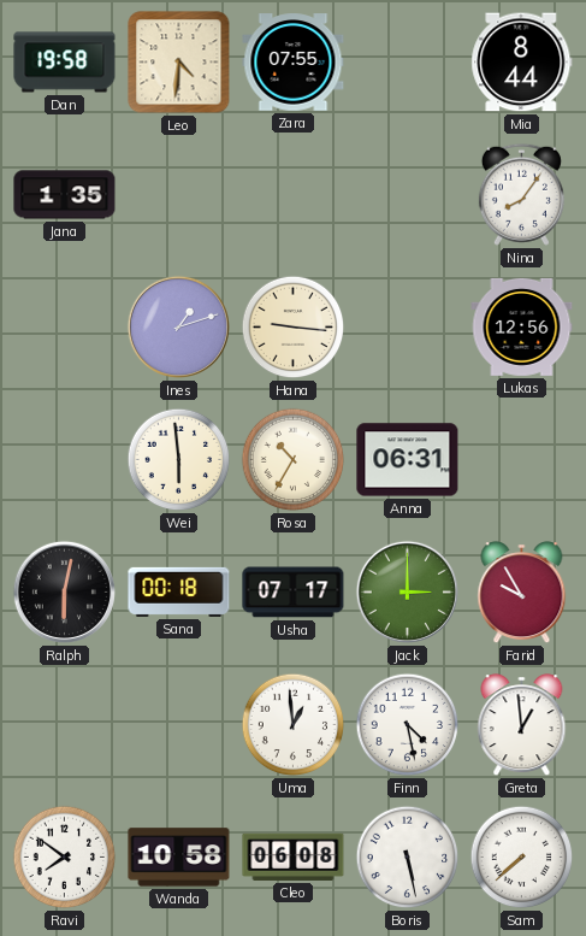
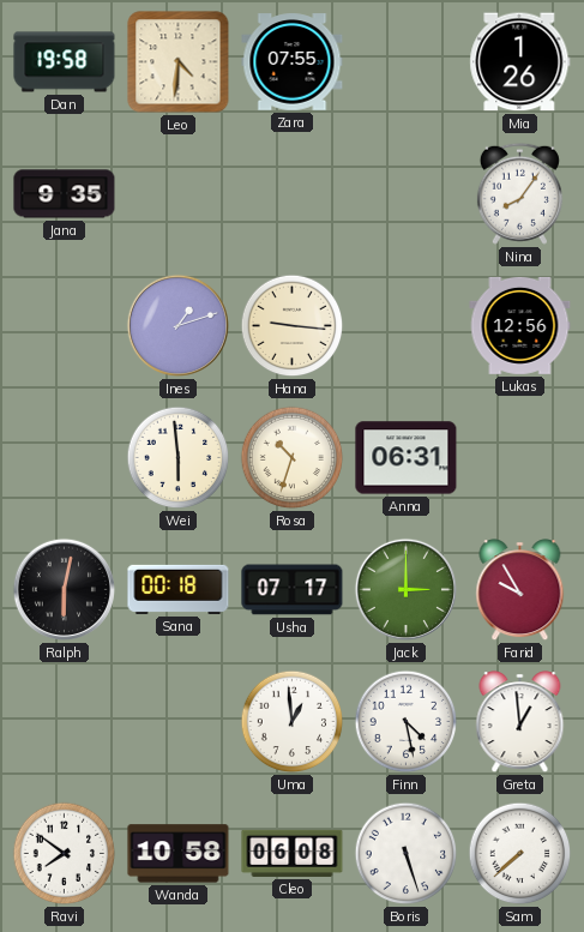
Mia: 8:44 -> 1:26
Jana: 1:35 -> 9:35
Rosa: 10:35 -> 10:33
Boris: 5:28 -> 5:27
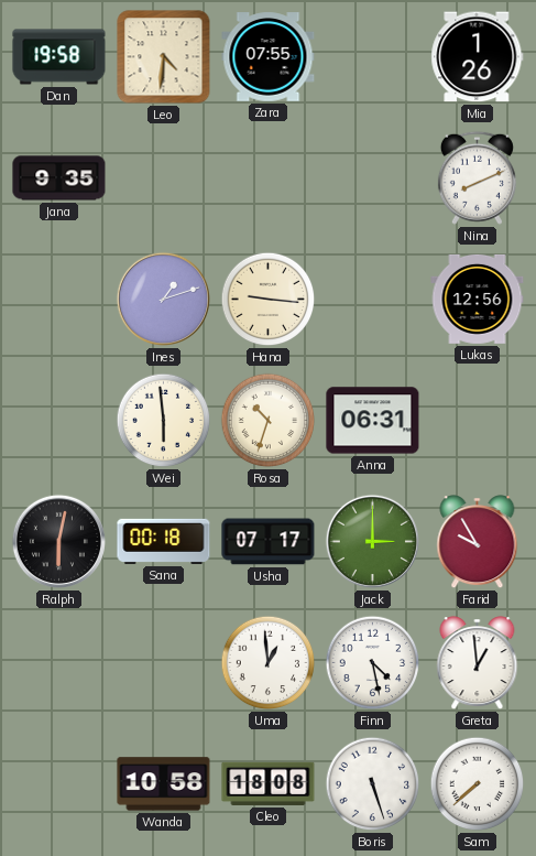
Nina: 8:06 -> 8:11
Ravi: 7:51 -> none
Cleo: 06:08 -> 18:08
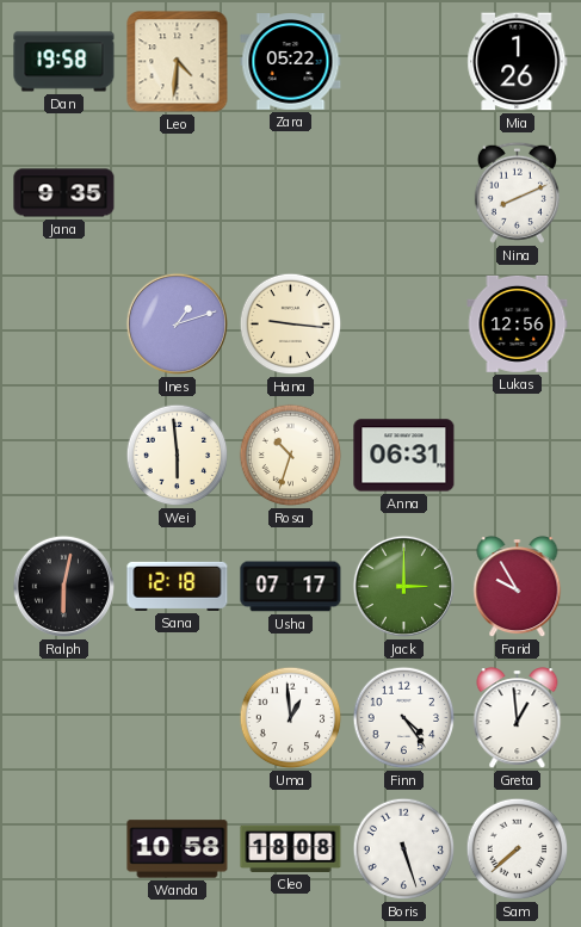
Zara: 07:55 -> 05:22
Sana: 00:18 -> 12:18
Finn: 4:28 -> 4:24
